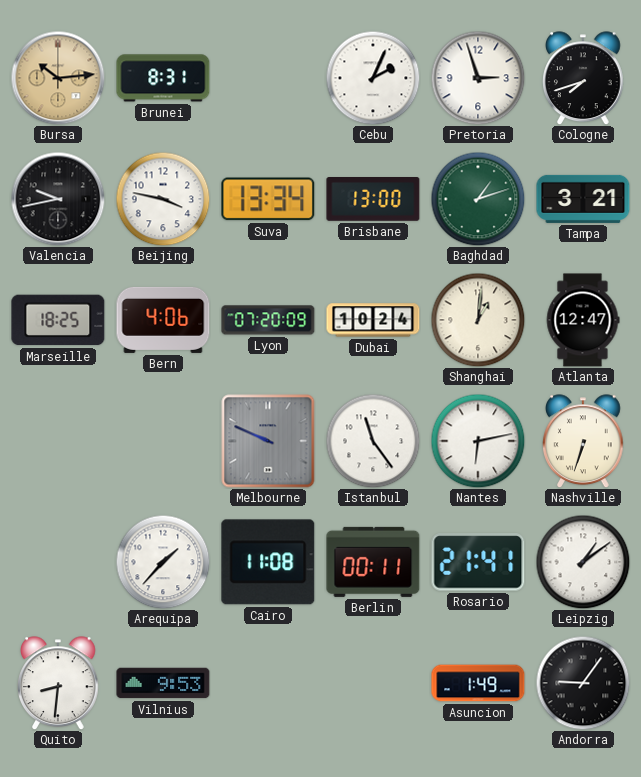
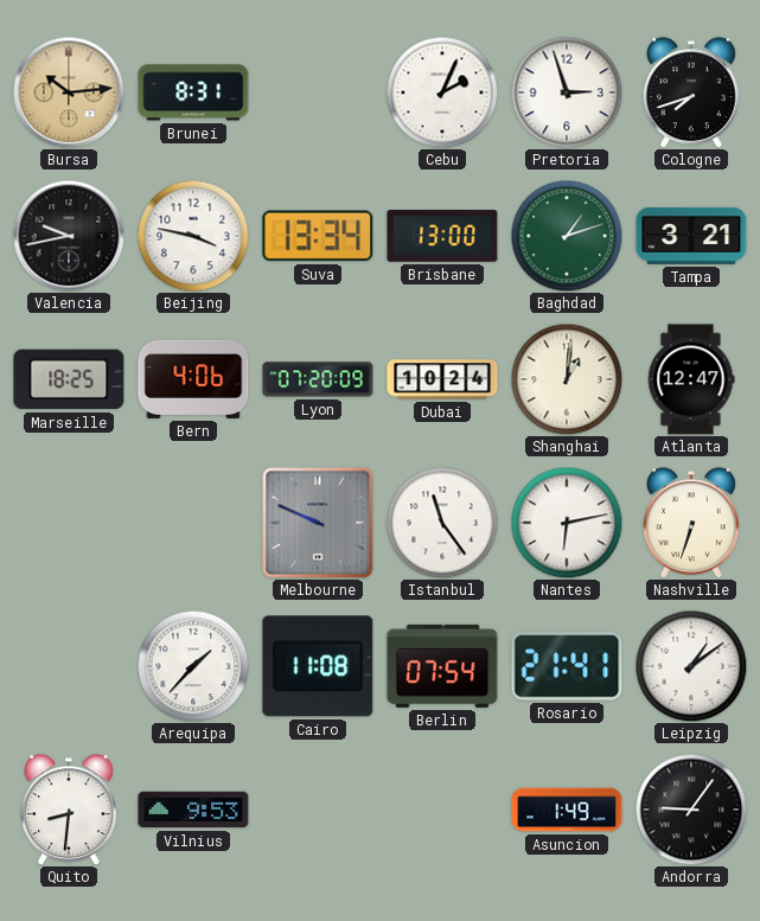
Berlin: 00:11 -> 07:54
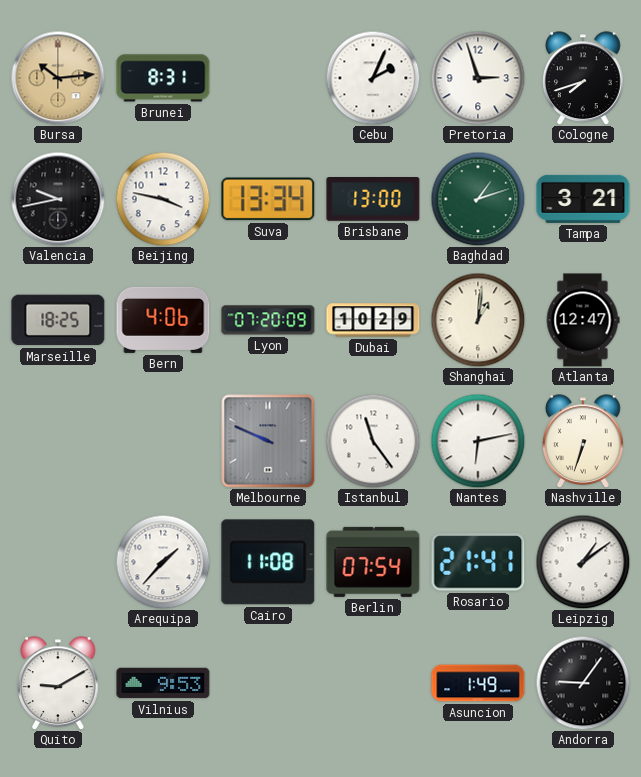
Dubai: 10:24 -> 10:29
Quito: 8:31 -> 9:10
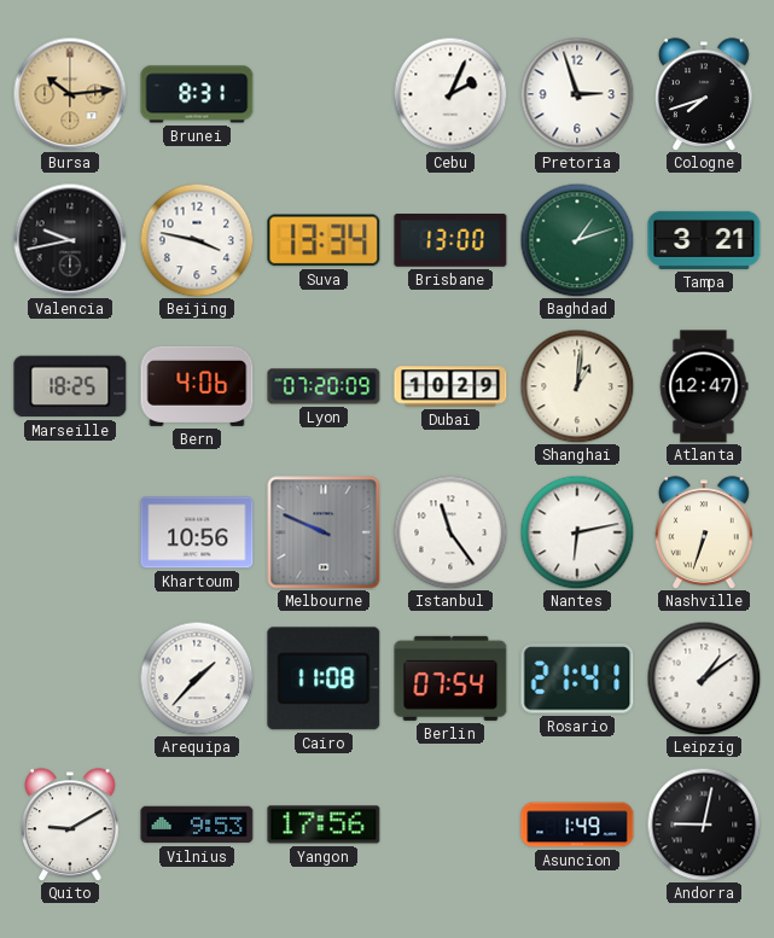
Khartoum: none -> 10:56
Yangon: none -> 17:56
Andorra: 9:06 -> 9:02
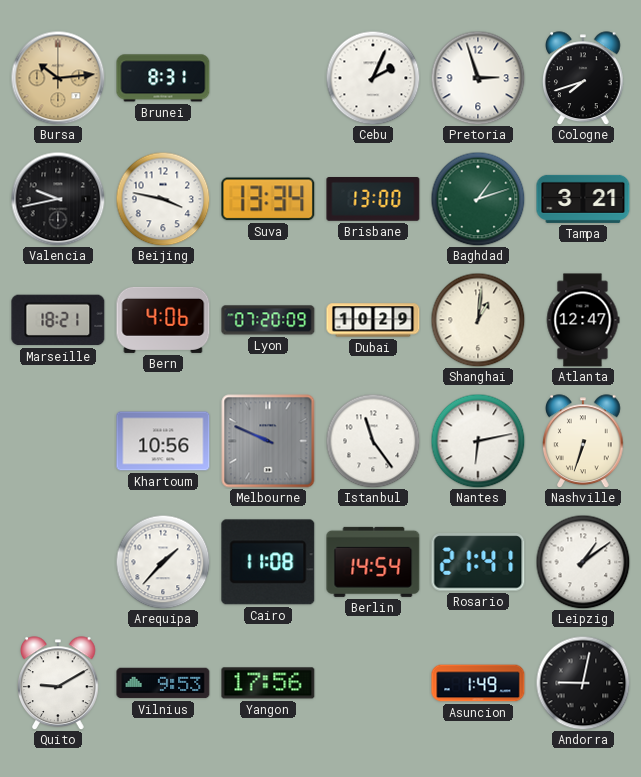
Marseille: 18:25 -> 18:21
Berlin: 07:54 -> 14:54
